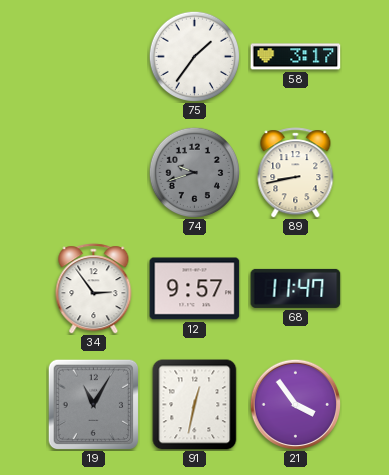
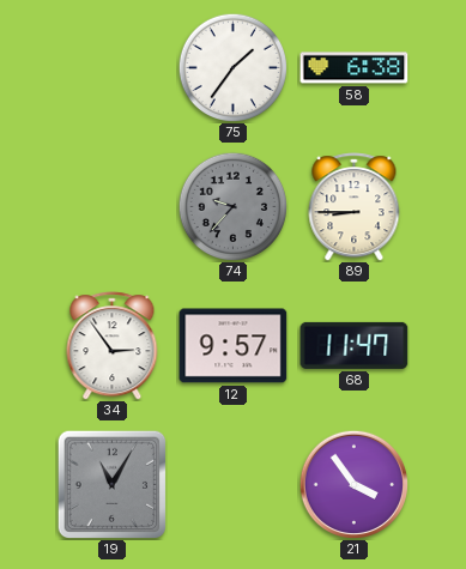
58: 3:17 -> 6:38
74: 9:42 -> 9:37
89: 8:43 -> 8:45
91: 12:32 -> none
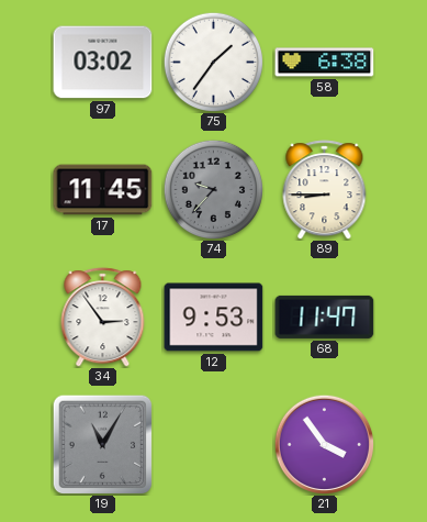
97: none -> 03:02
17: none -> 11:45
12: 9:57 -> 9:53
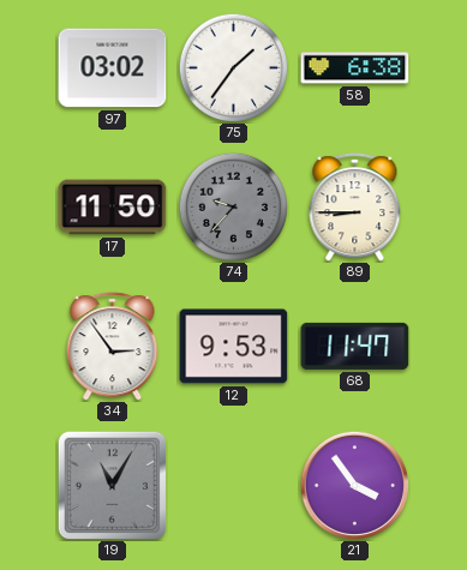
17: 11:45 -> 11:50
